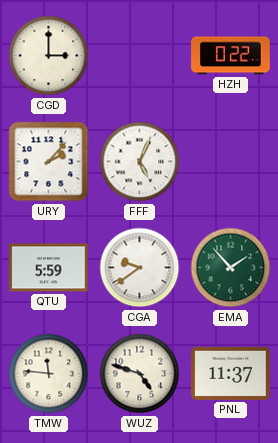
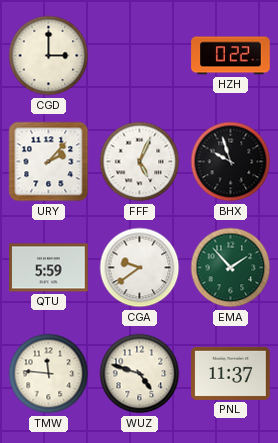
BHX: none -> 9:57
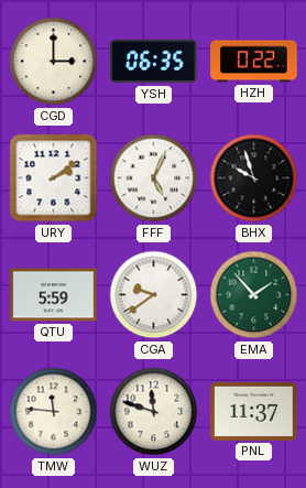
YSH: none -> 06:35
URY: 2:07 -> 2:09
WUZ: 4:48 -> 11:48
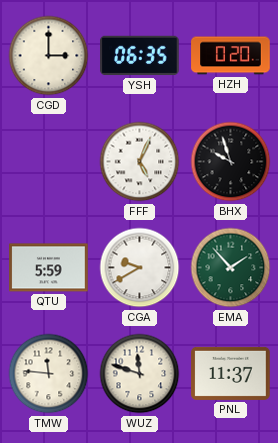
HZH: 0:22 -> 0:20
URY: 2:09 -> none
CGA: 9:39 -> 9:40
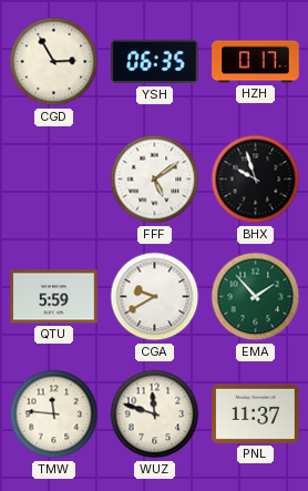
CGD: 3:00 -> 2:55
HZH: 0:20 -> 0:17
FFF: 5:04 -> 5:09
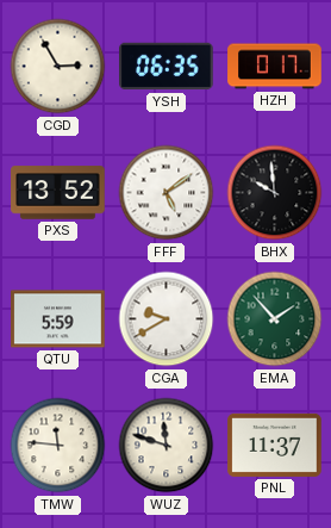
PXS: none -> 13:52
BHX: 9:57 -> 9:59
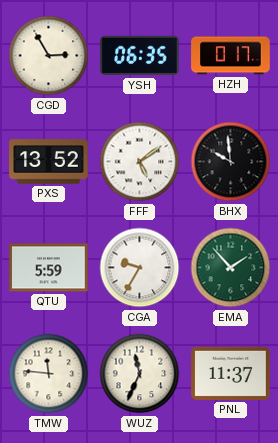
CGA: 9:40 -> 9:35
WUZ: 11:48 -> 11:34
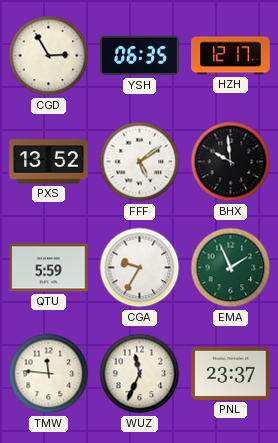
HZH: 0:17 -> 12:17
EMA: 1:53 -> 1:56
PNL: 11:37 -> 23:37
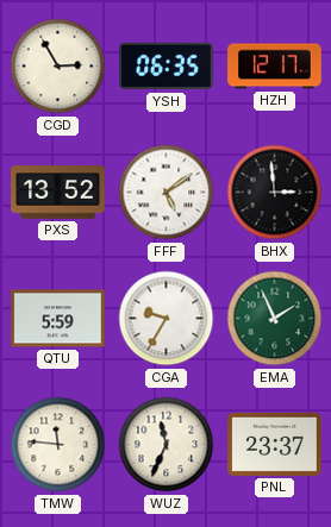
BHX: 9:59 -> 2:59
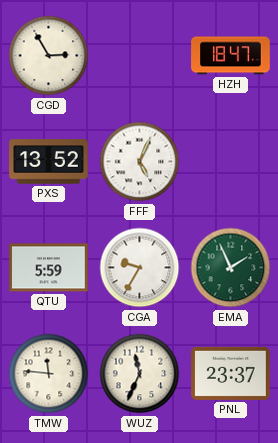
YSH: 06:35 -> none
HZH: 12:17 -> 18:47
FFF: 5:09 -> 5:04
BHX: 2:59 -> none
